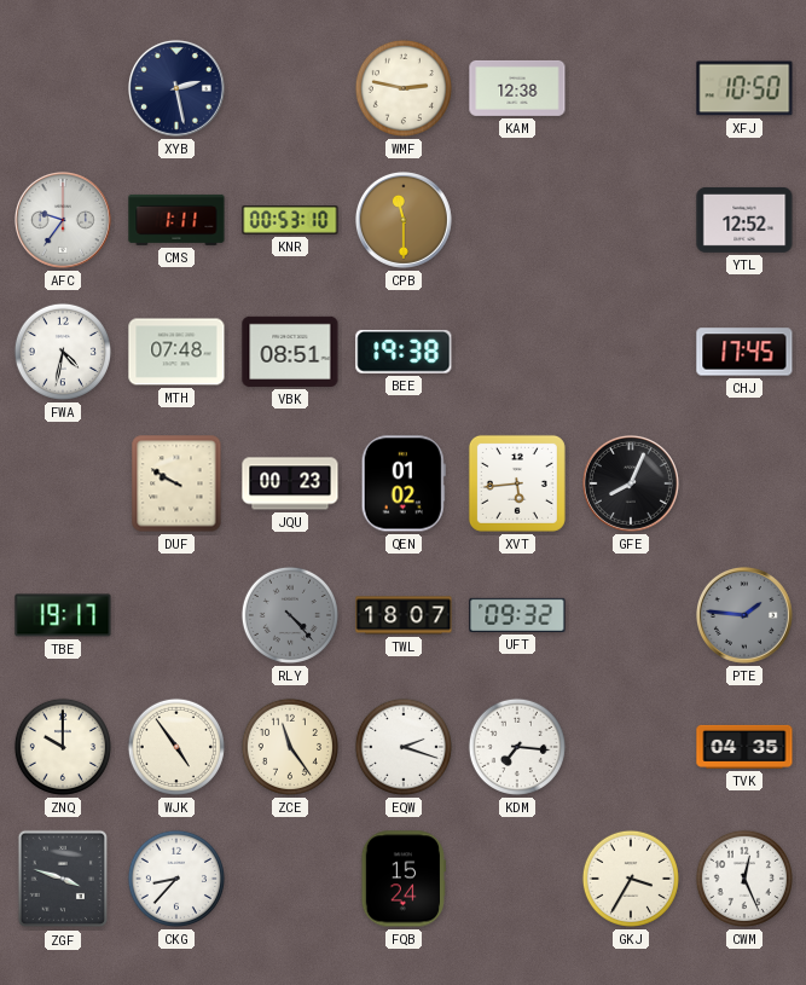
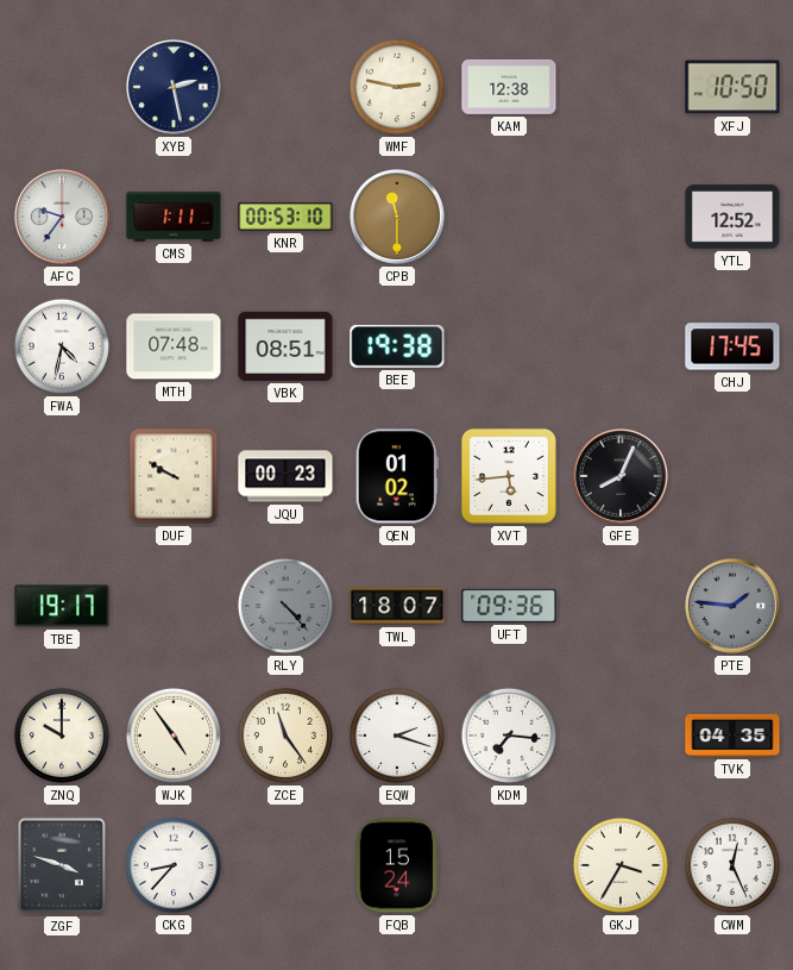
UFT: 09:32 -> 09:36
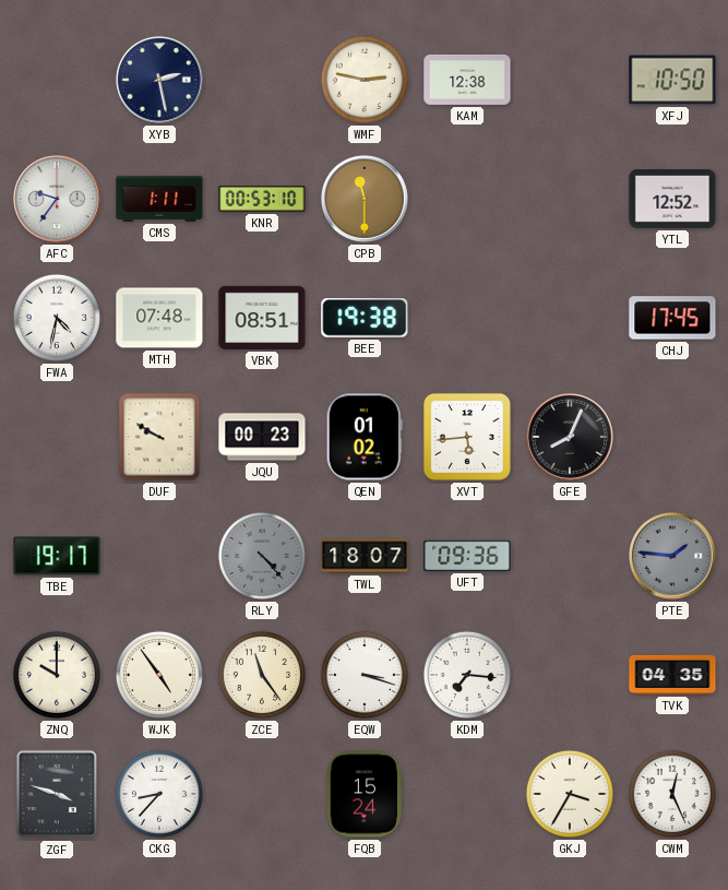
EQW: 2:18 -> 3:18
